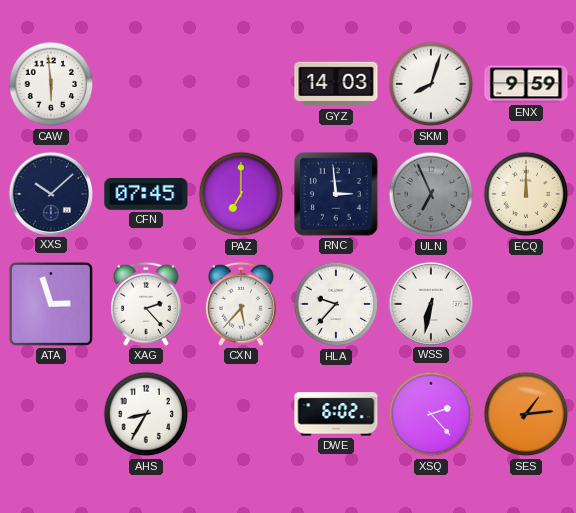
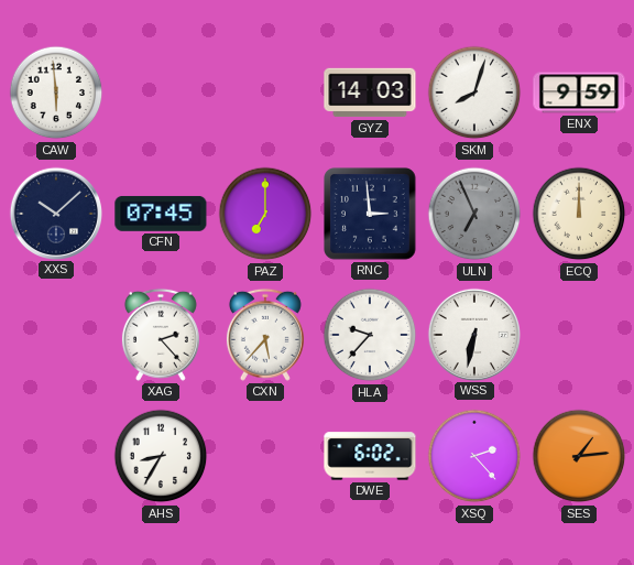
ATA: 2:57 -> none
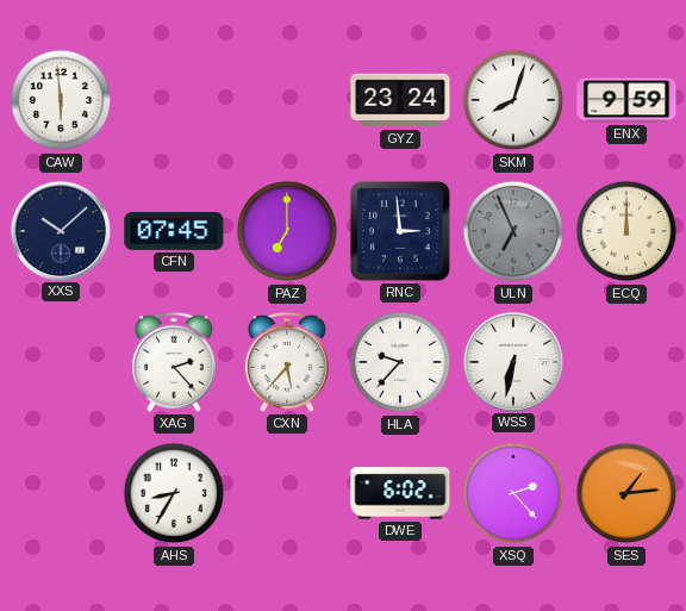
GYZ: 14:03 -> 23:24
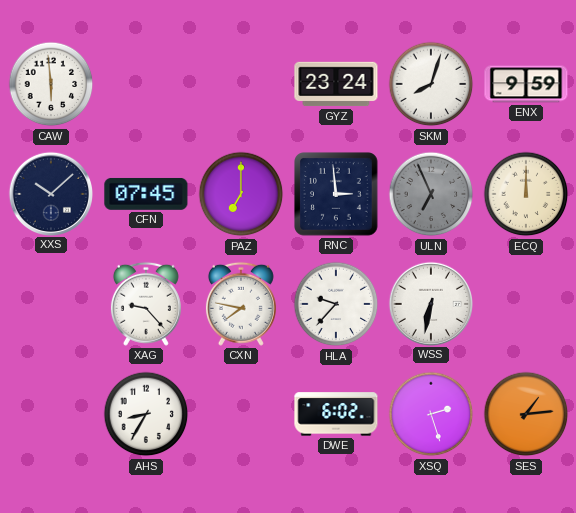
XAG: 2:23 -> 9:23
CXN: 5:37 -> 7:47
XSQ: 2:23 -> 2:27
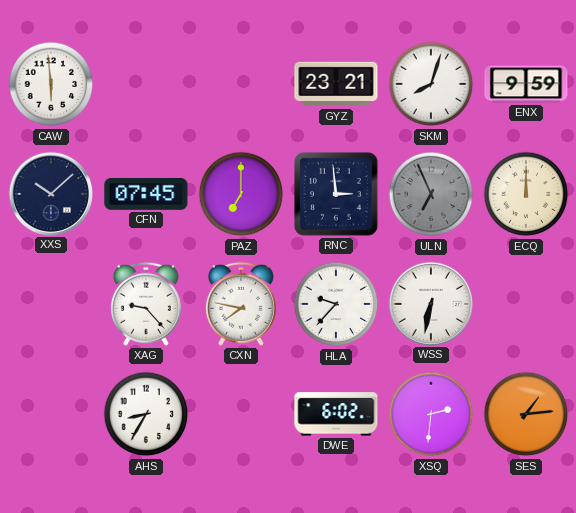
GYZ: 23:24 -> 23:21
XSQ: 2:27 -> 2:31
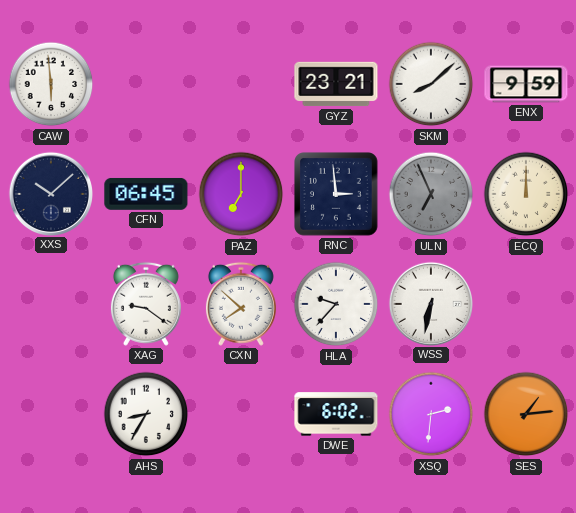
SKM: 8:03 -> 8:08
CFN: 07:45 -> 06:45
XAG: 9:23 -> 9:21
CXN: 7:47 -> 7:52
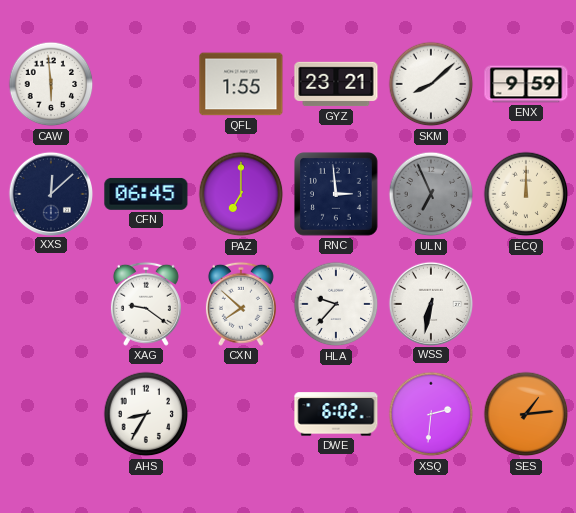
QFL: none -> 1:55
XXS: 10:08 -> 12:08
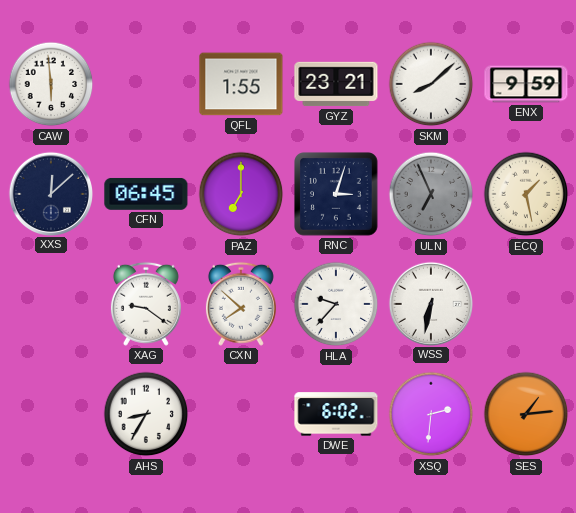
RNC: 2:59 -> 3:03
ECQ: 12:00 -> 1:28
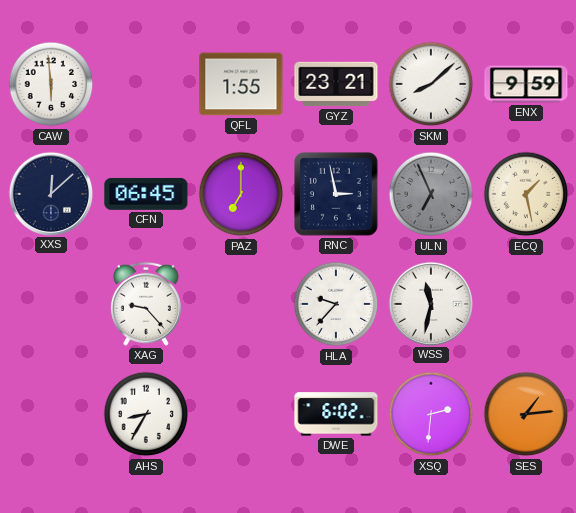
RNC: 3:03 -> 2:58
XAG: 9:21 -> 9:23
CXN: 7:52 -> none
WSS: 6:32 -> 11:32
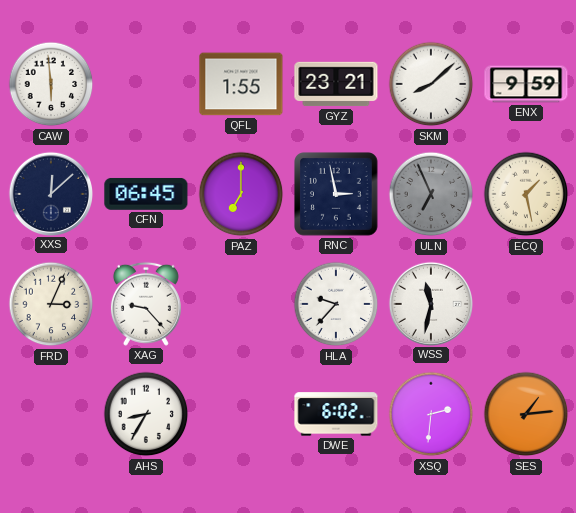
FRD: none -> 3:04
